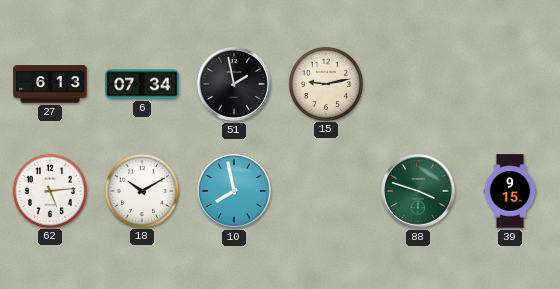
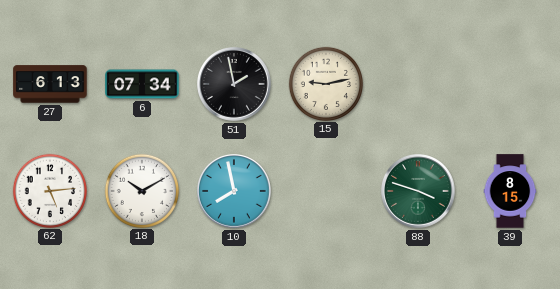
39: 9:15 -> 8:15
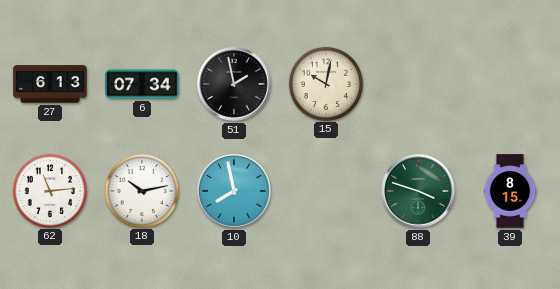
15: 9:13 -> 10:02
62: 5:14 -> 11:14
18: 10:10 -> 10:13
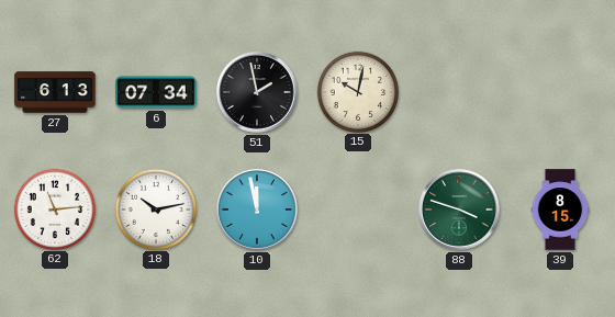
10: 7:58 -> 11:58
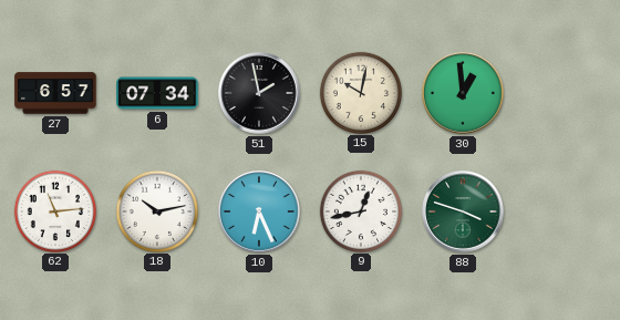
27: 6:13 -> 6:57
30: none -> 12:59
10: 11:58 -> 6:26
9: none -> 12:43
39: 8:15 -> none
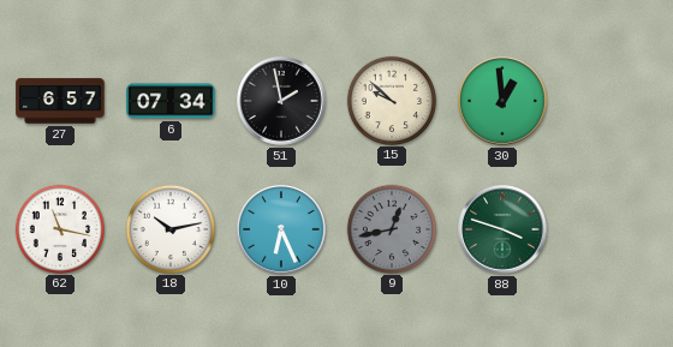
15: 10:02 -> 9:52
62: 11:14 -> 11:17
9 dial: white -> grey
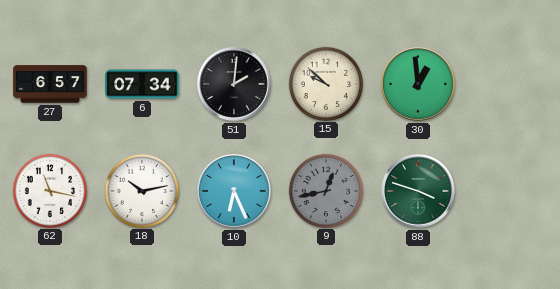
51: 1:58 -> 2:01
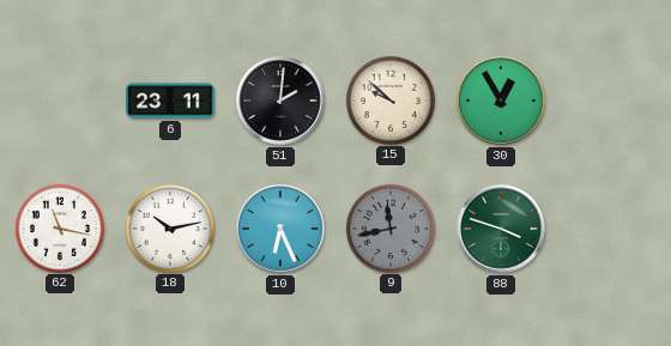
27: 6:57 -> none
6: 07:34 -> 23:11
30: 12:59 -> 12:55
9: 12:43 -> 11:43
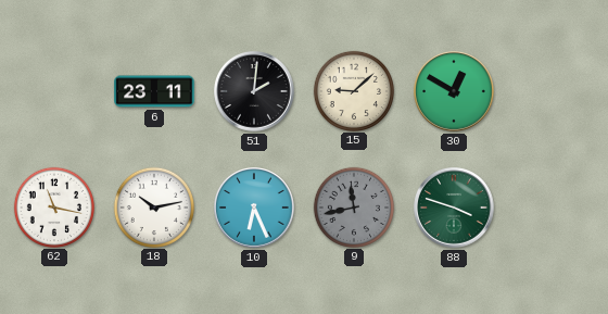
15: 9:52 -> 9:08
30: 12:55 -> 12:50
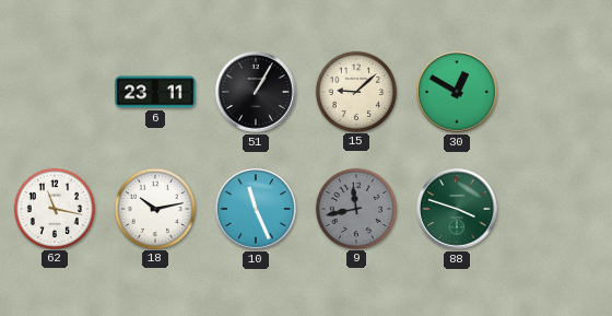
51: 2:01 -> 1:05
10: 6:26 -> 11:26
